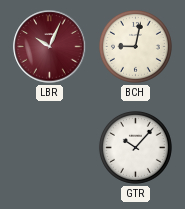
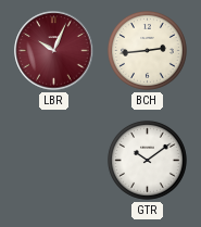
BCH: 9:02 -> 2:44
GTR: 10:07 -> 10:09
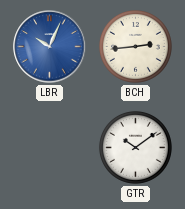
LBR dial: burgundy -> blue
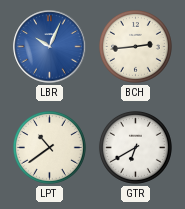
LPT: none -> 10:39
GTR: 10:09 -> 6:40
